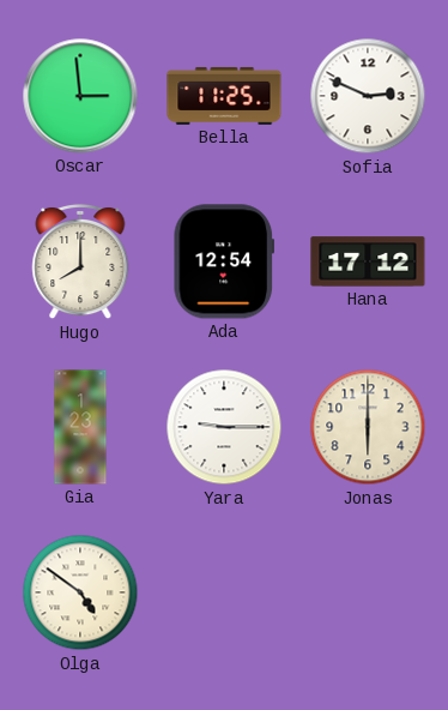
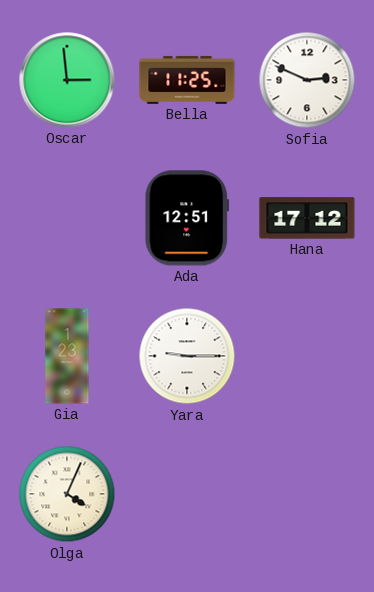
Hugo: 8:00 -> none
Ada: 12:54 -> 12:51
Jonas: 6:00 -> none
Olga: 4:51 -> 4:04
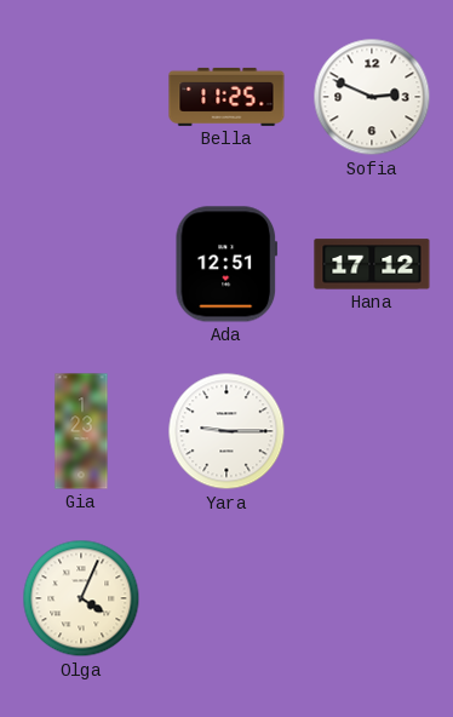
Oscar: 2:59 -> none
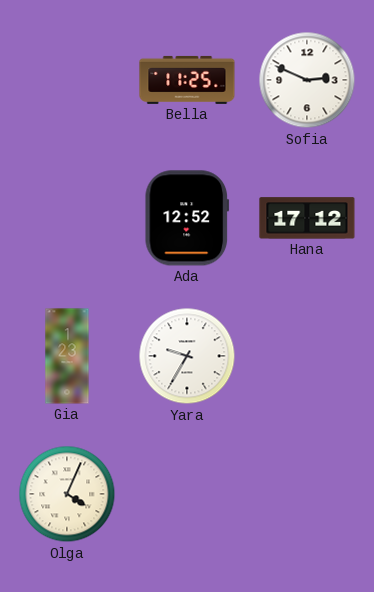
Ada: 12:51 -> 12:52
Yara: 9:15 -> 9:35
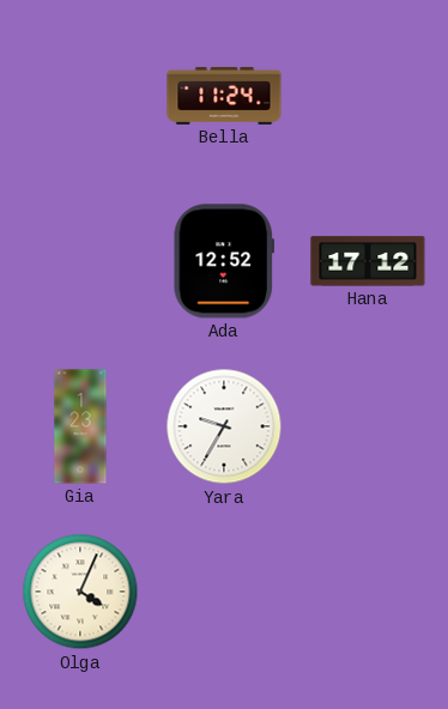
Bella: 11:25 -> 11:24
Sofia: 2:49 -> none
